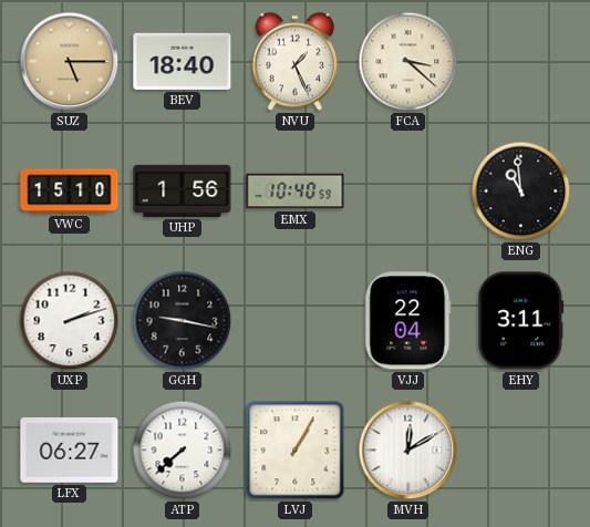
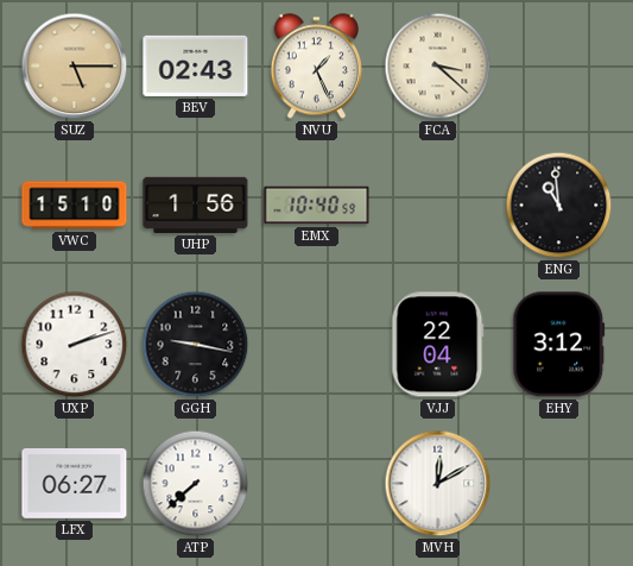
BEV: 18:40 -> 02:43
EHY: 3:11 -> 3:12
LVJ: 1:05 -> none
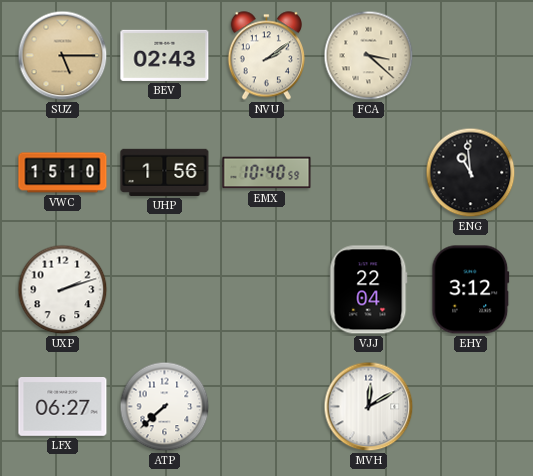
NVU: 1:26 -> 2:09
GGH: 9:17 -> none
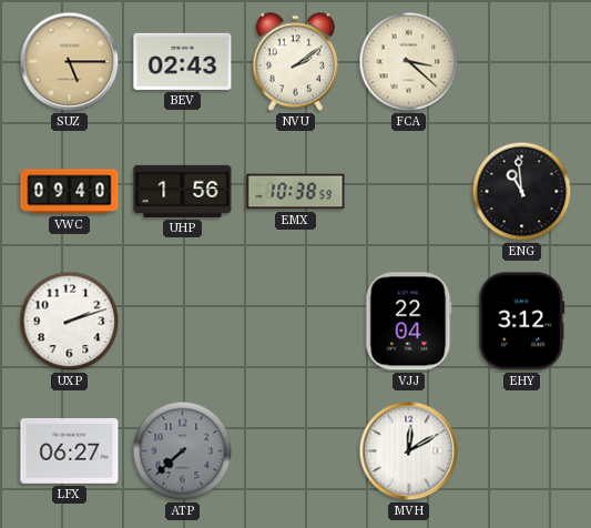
VWC: 15:10 -> 09:40
EMX: 10:40 -> 10:38
ATP dial: white -> grey
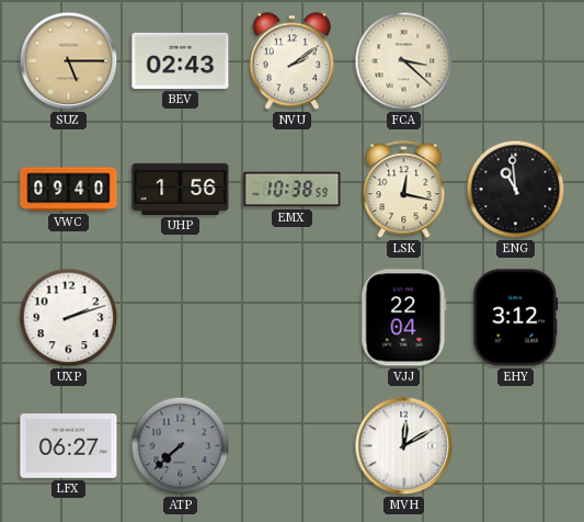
LSK: none -> 12:17
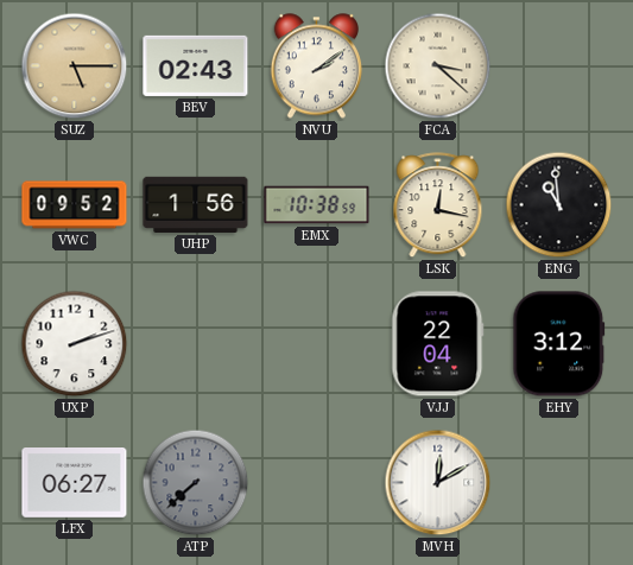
VWC: 09:40 -> 09:52
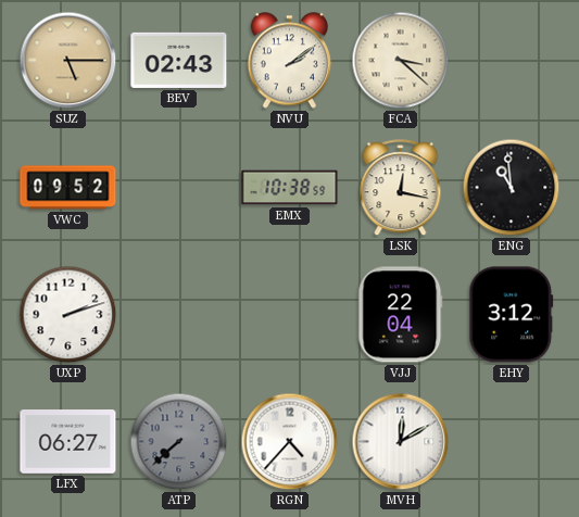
UHP: 1:56 -> none
RGN: none -> 4:37
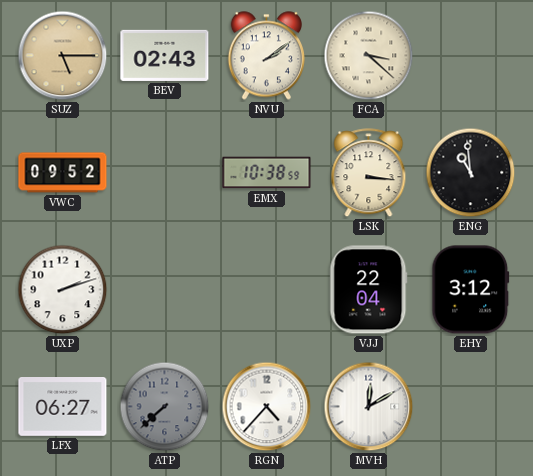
LSK: 12:17 -> 3:16
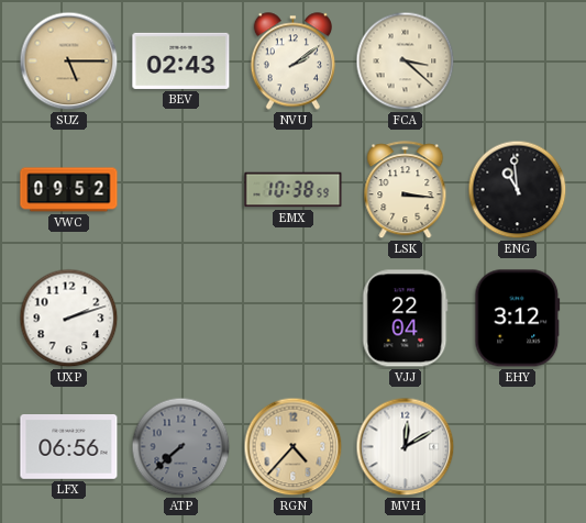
LFX: 06:27 -> 06:56
RGN dial: white -> champagne
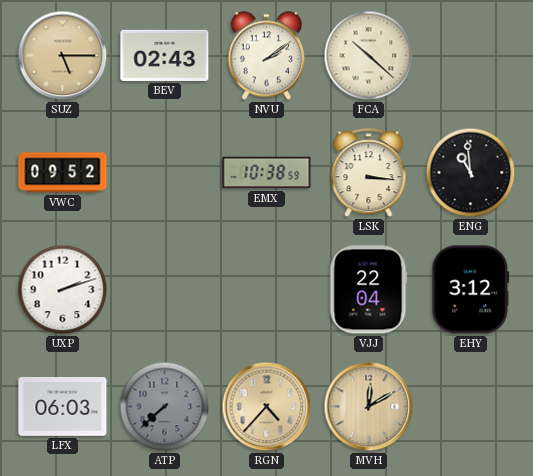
FCA: 3:22 -> 10:22
LFX: 06:56 -> 06:03
MVH dial: white -> champagne
